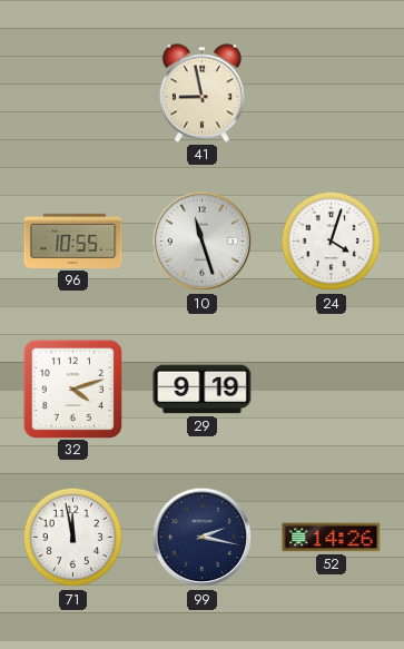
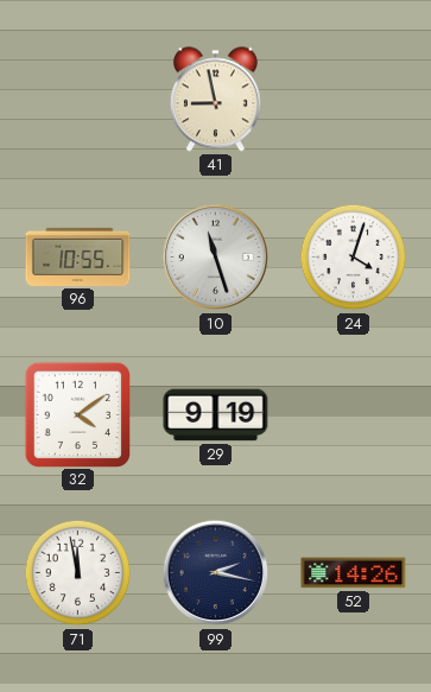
32: 4:12 -> 4:09
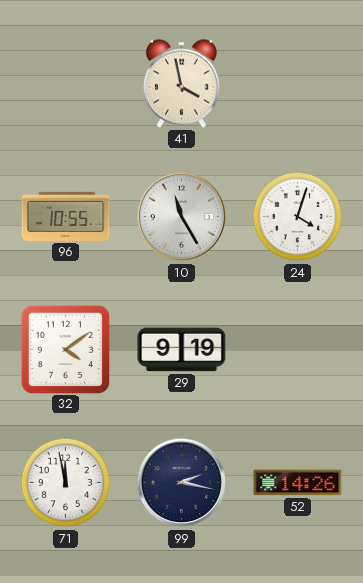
41: 8:58 -> 3:58
10: 11:27 -> 11:25
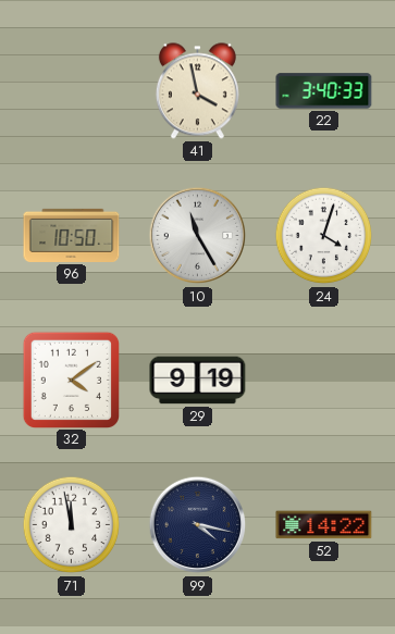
22: none -> 3:40
96: 10:55 -> 10:50
99: 2:17 -> 4:17
52: 14:26 -> 14:22
